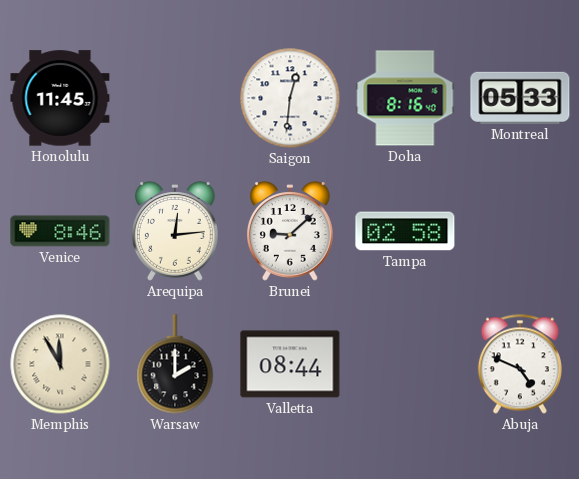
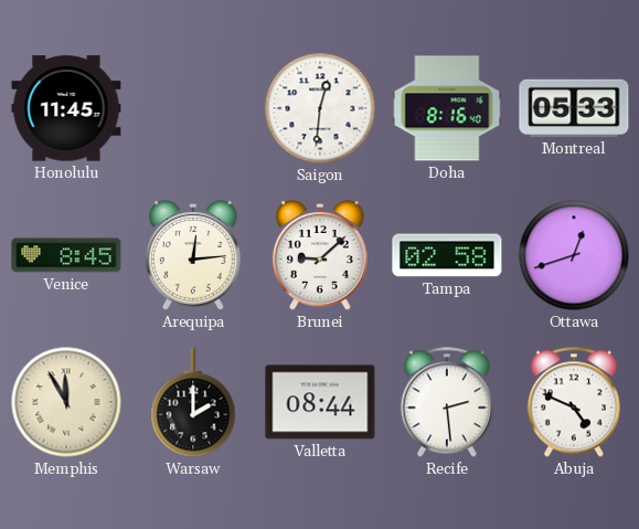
Venice: 8:46 -> 8:45
Ottawa: none -> 12:42
Recife: none -> 2:29
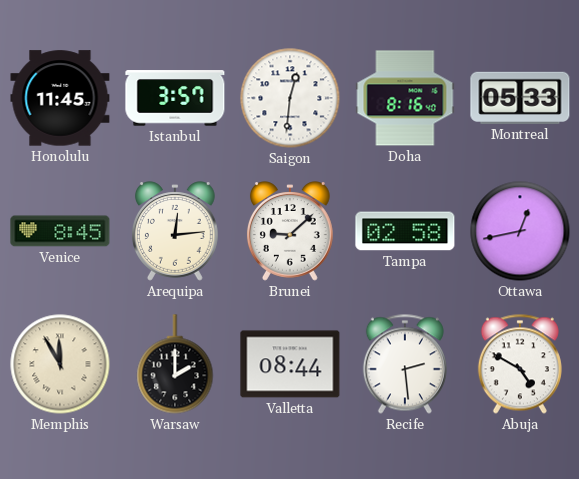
Istanbul: none -> 3:57
Ottawa: 12:42 -> 12:43
Abuja: 4:49 -> 4:50
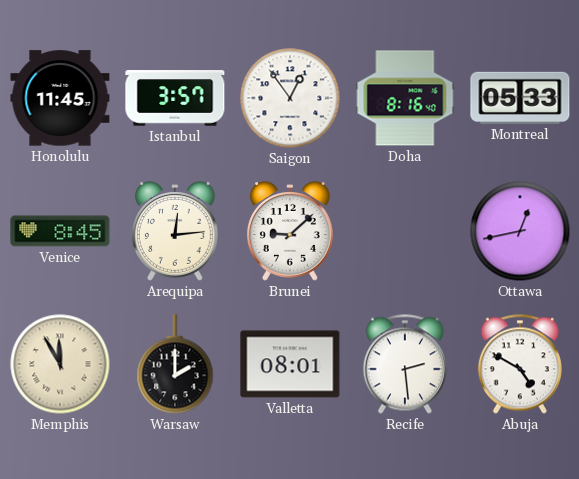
Saigon: 12:31 -> 12:54
Tampa: 02:58 -> none
Valletta: 08:44 -> 08:01
